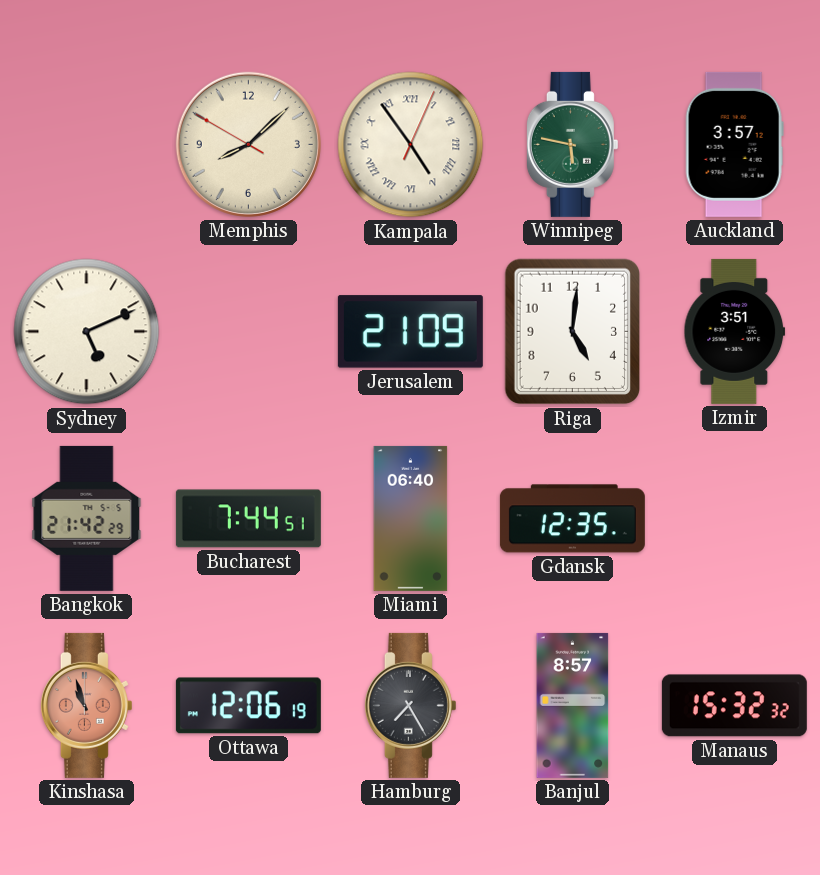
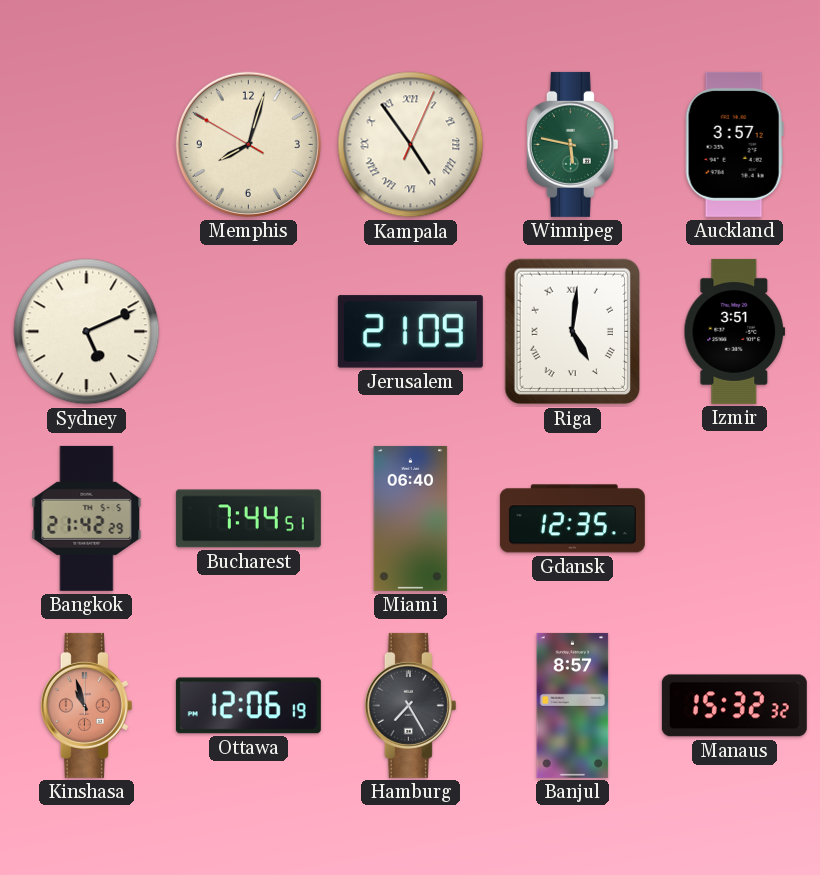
Memphis: 8:07 -> 8:02
Riga numerals: Arabic -> Roman
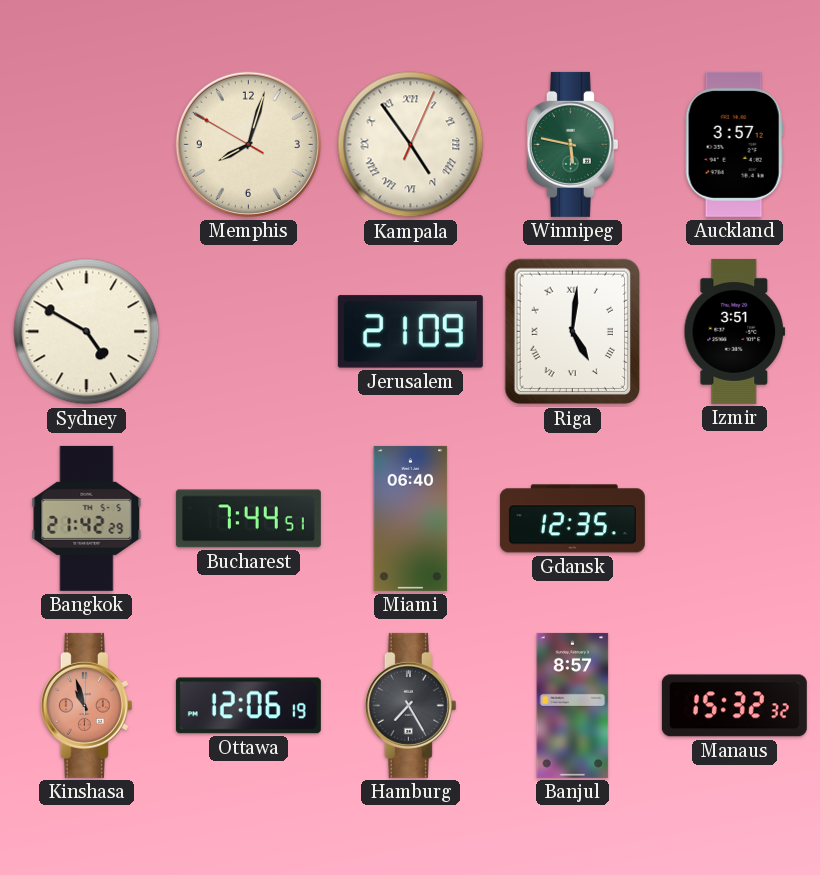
Sydney: 5:11 -> 4:50
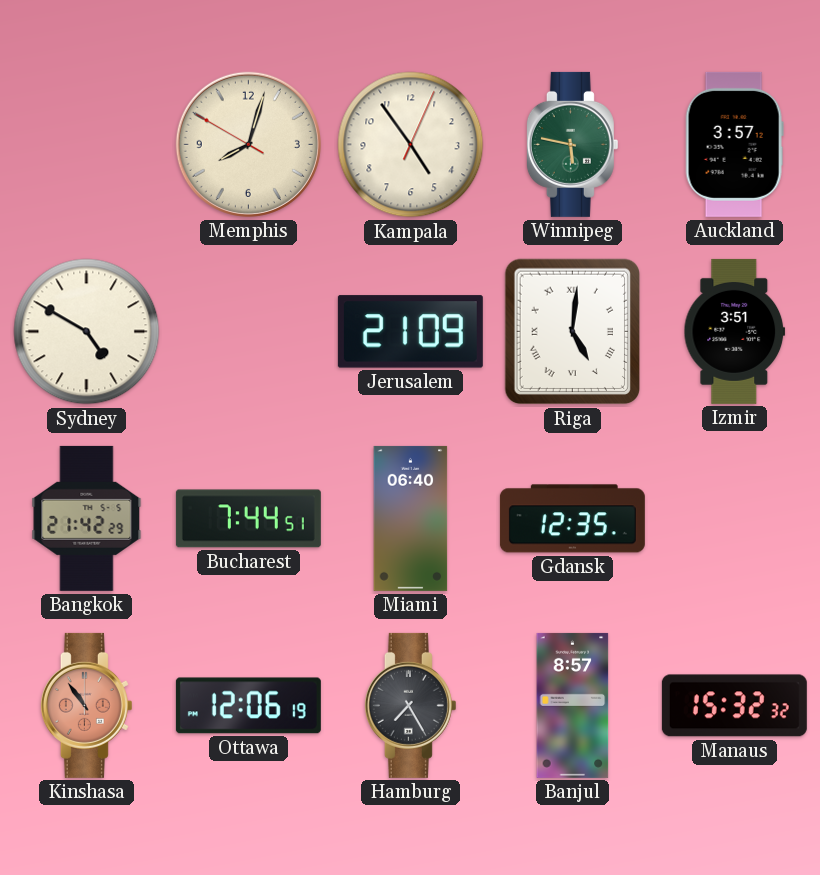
Kampala numerals: Roman -> Arabic
Kinshasa: 10:57 -> 10:54
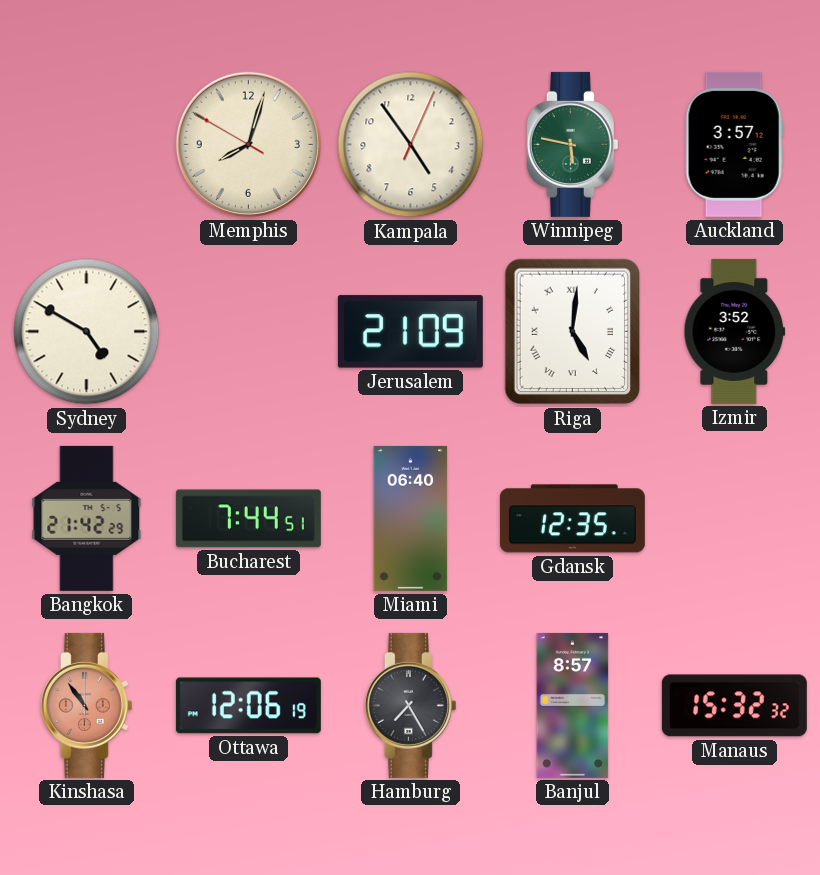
Izmir: 3:51 -> 3:52
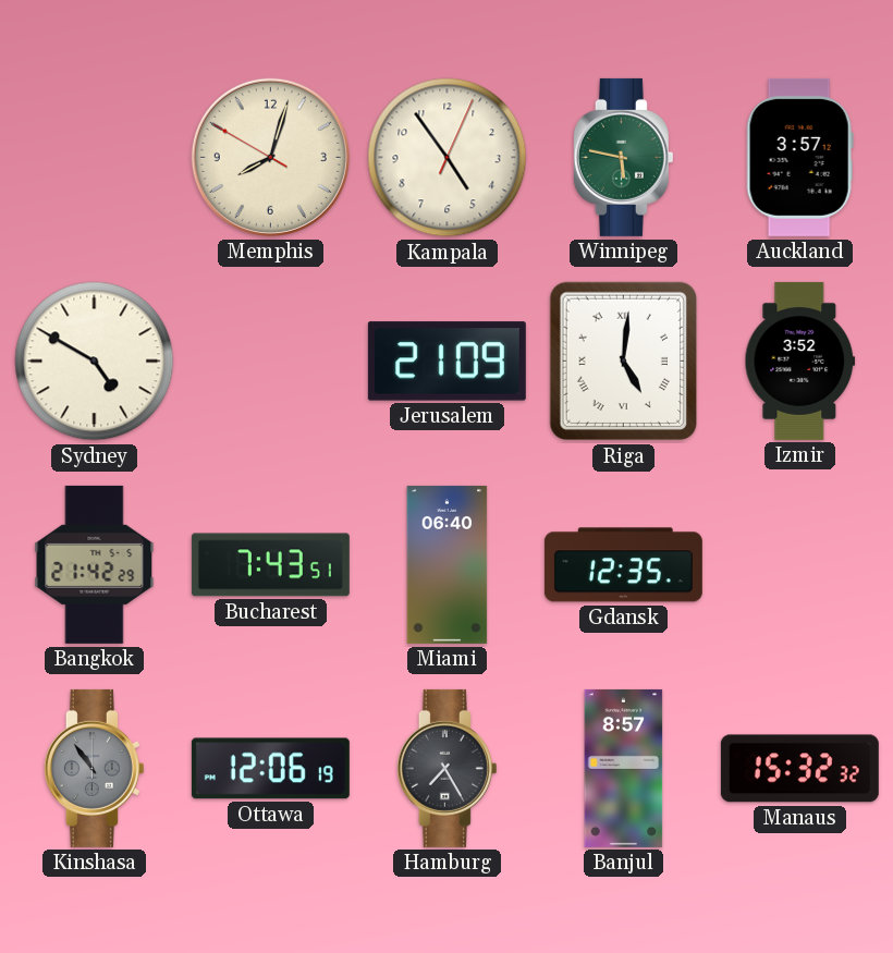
Bucharest: 7:44 -> 7:43
Kinshasa dial: salmon -> grey
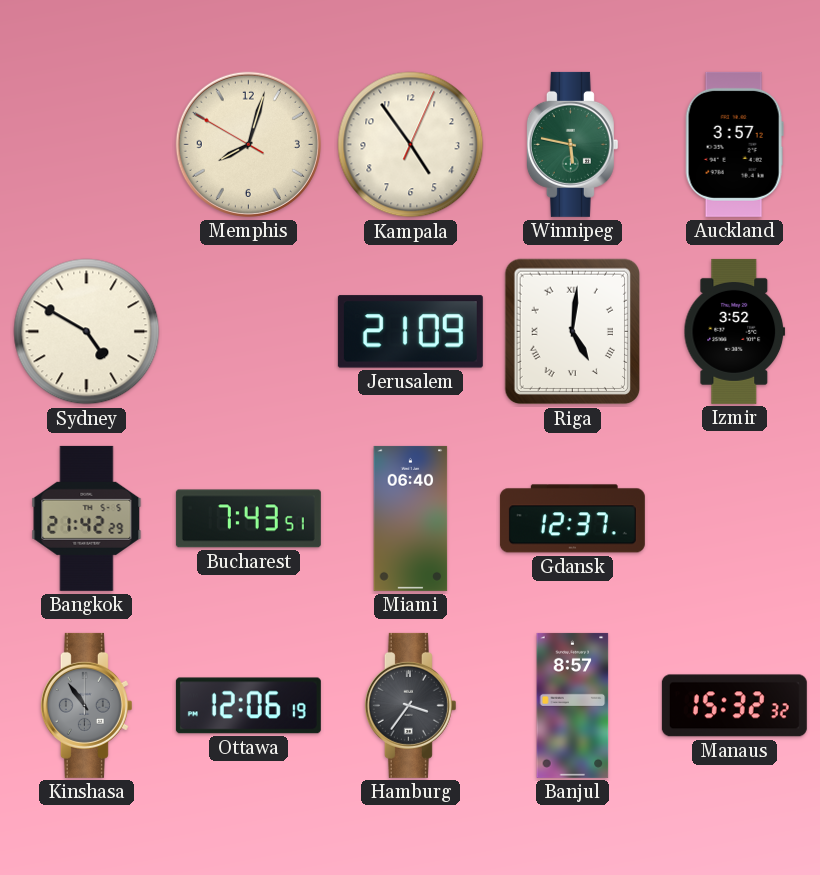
Gdansk: 12:35 -> 12:37
Hamburg: 7:25 -> 3:36
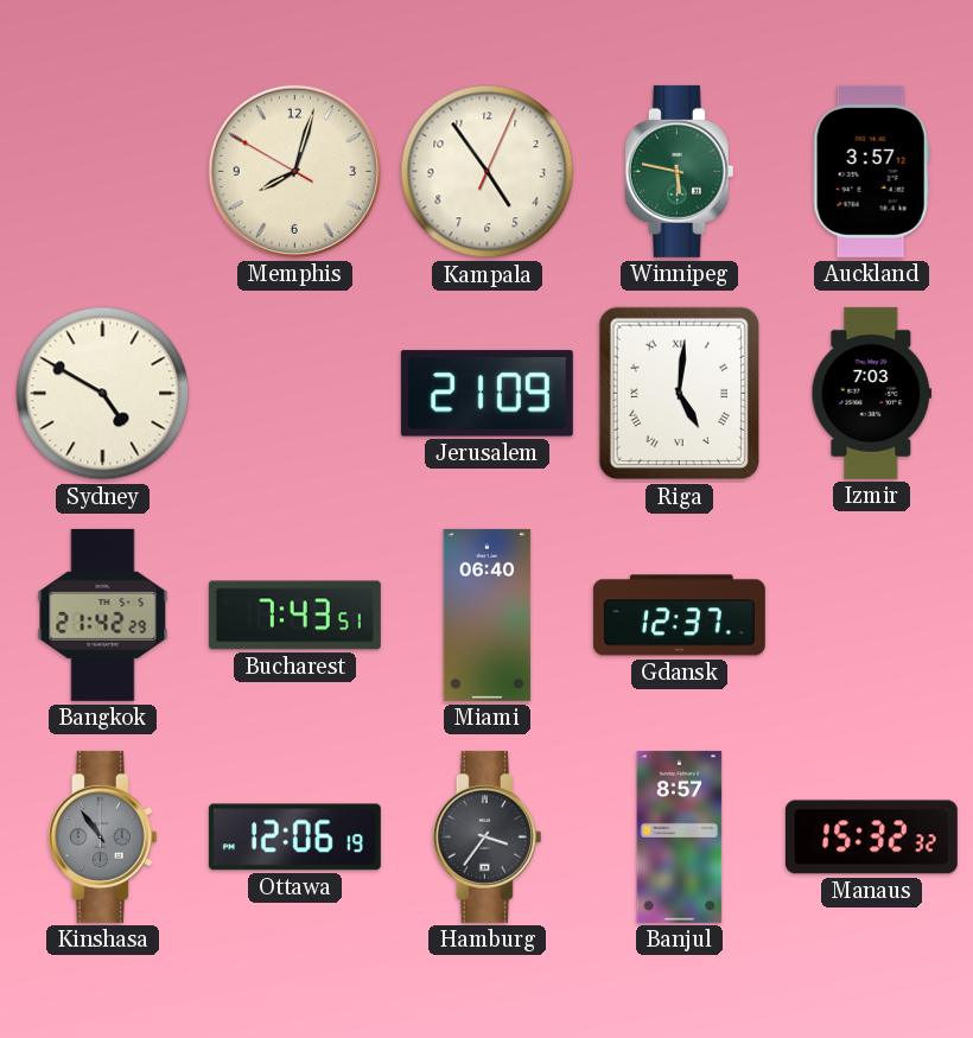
Izmir: 3:52 -> 7:03
